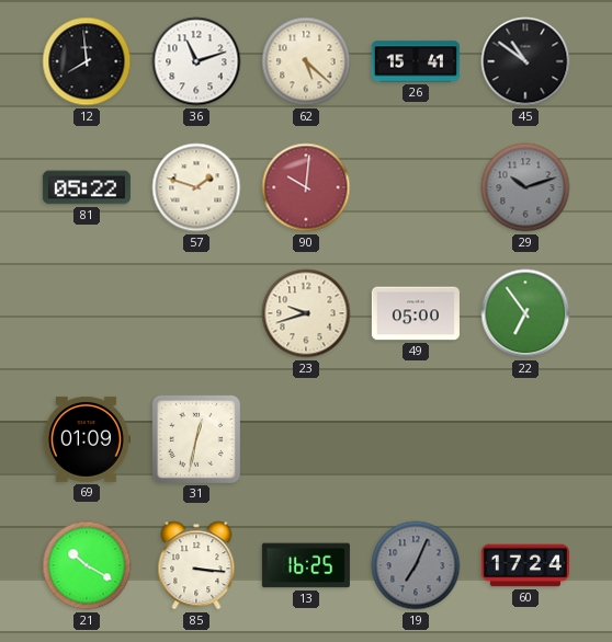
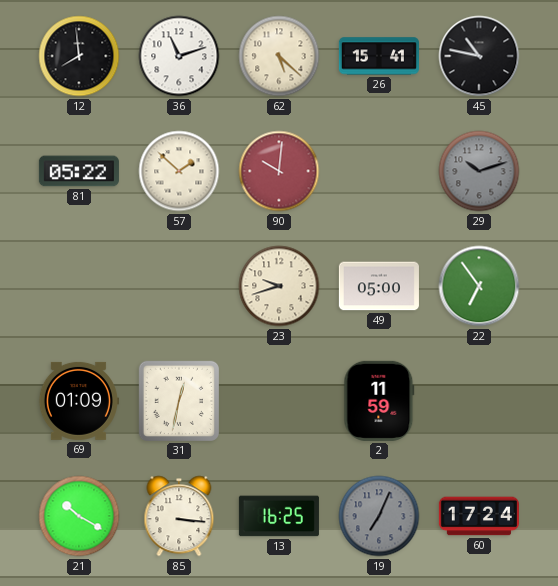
45: 10:51 -> 10:47
57: 1:48 -> 1:52
2: none -> 11:59
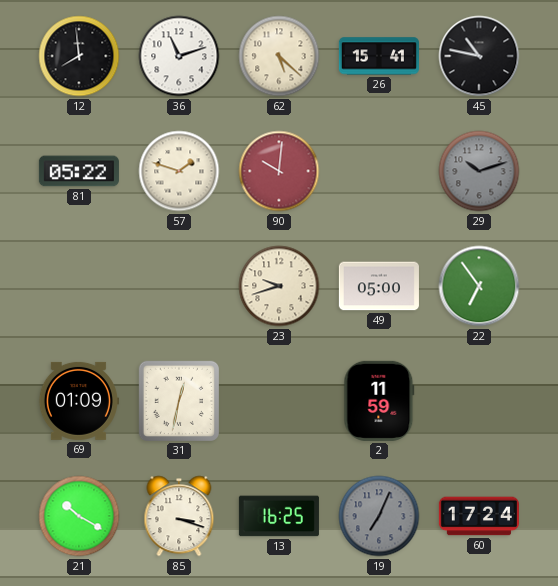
57: 1:52 -> 1:48
85: 3:16 -> 3:18
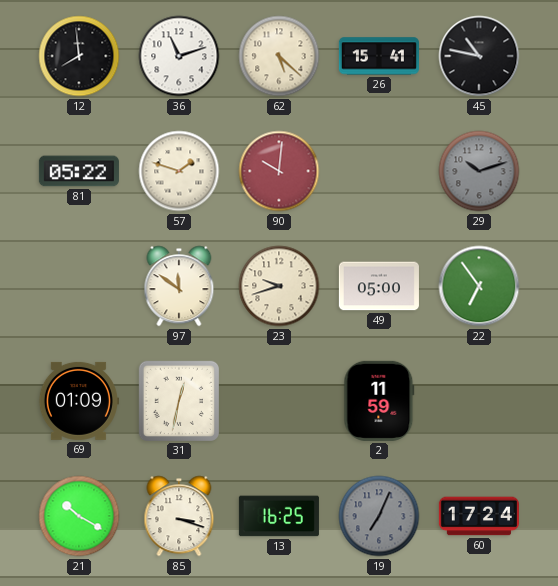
97: none -> 11:51
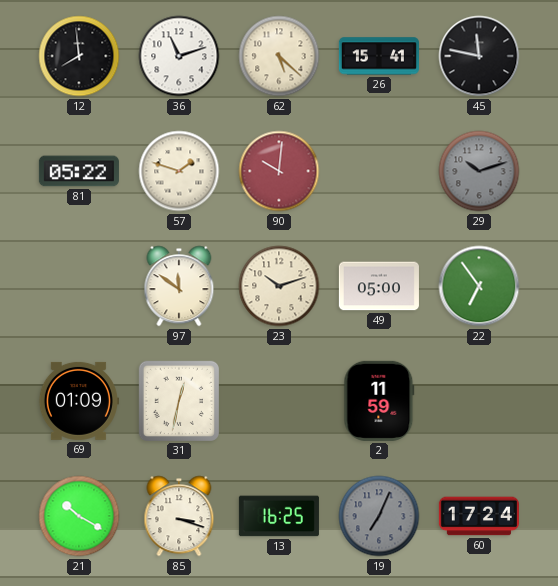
45: 10:47 -> 11:47
23: 9:42 -> 10:12
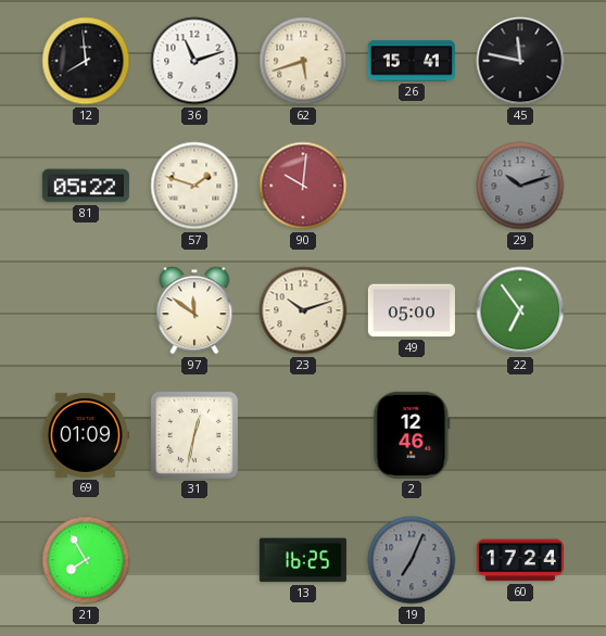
62: 5:22 -> 5:42
2: 11:59 -> 12:46
21: 10:20 -> 7:55
85: 3:18 -> none
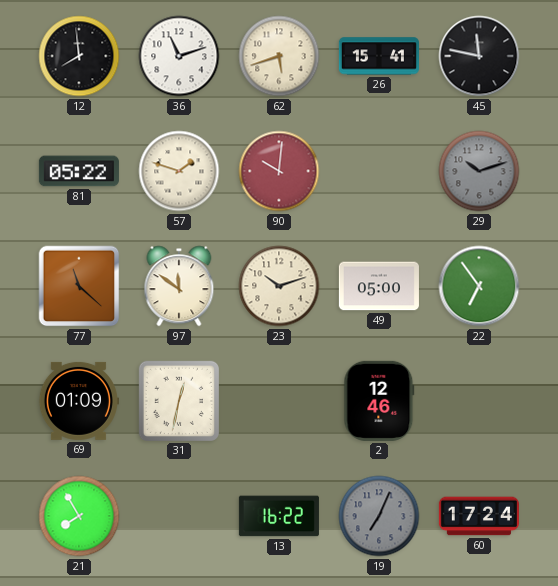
77: none -> 11:22
13: 16:25 -> 16:22
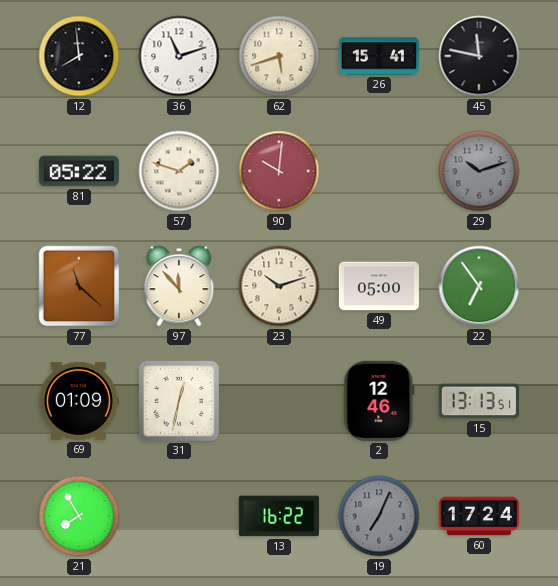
97: 11:51 -> 11:53
15: none -> 13:13
